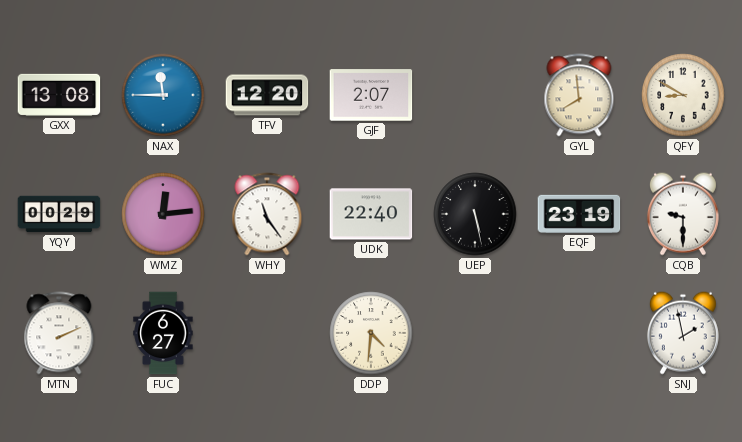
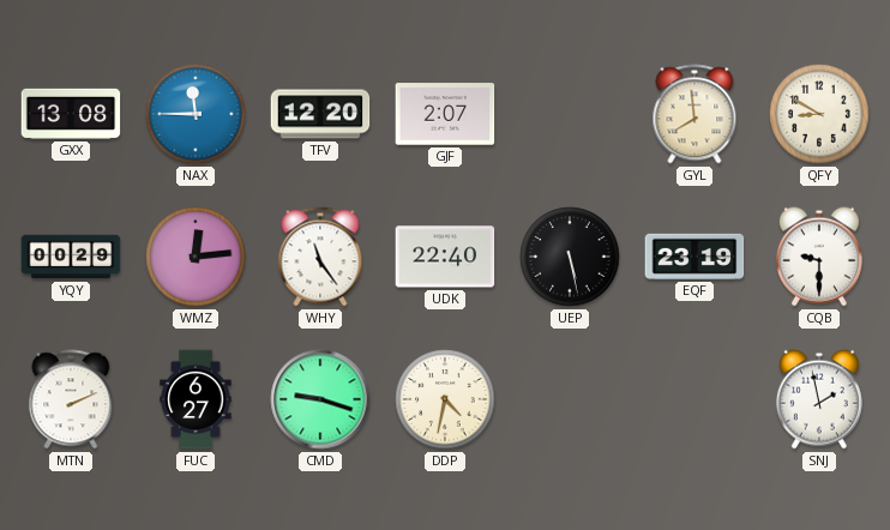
CMD: none -> 9:18
DDP: 4:31 -> 4:32
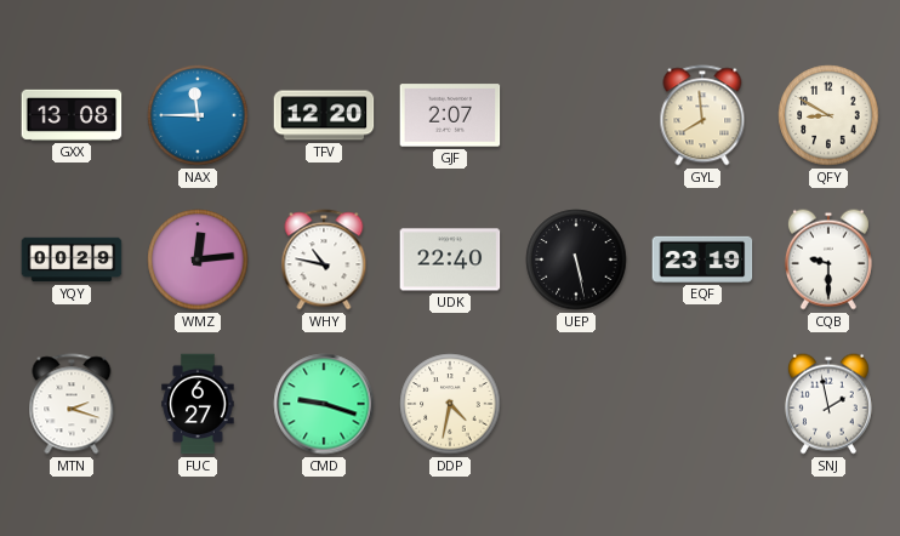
WHY: 11:24 -> 10:47
MTN: 2:11 -> 2:18
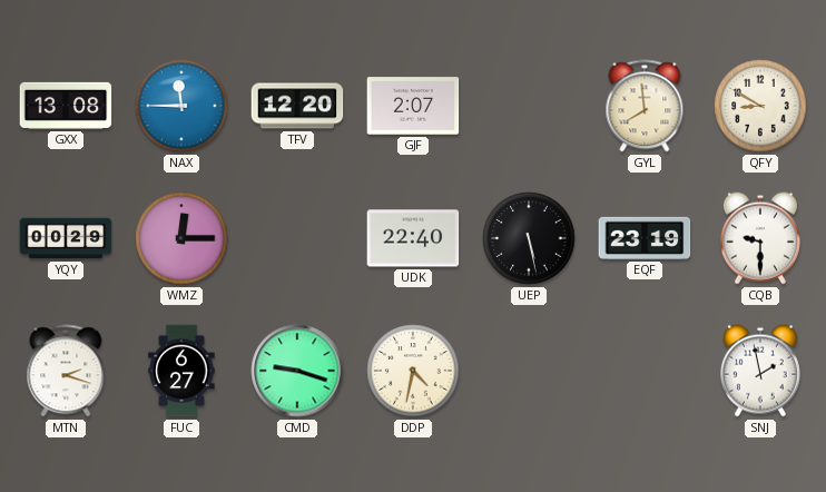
WMZ: 12:14 -> 12:15
WHY: 10:47 -> none
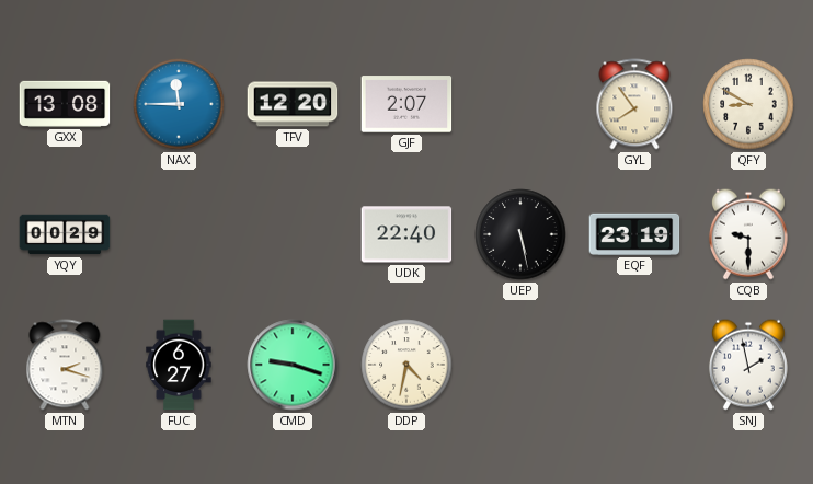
GYL: 7:59 -> 7:54
WMZ: 12:15 -> none
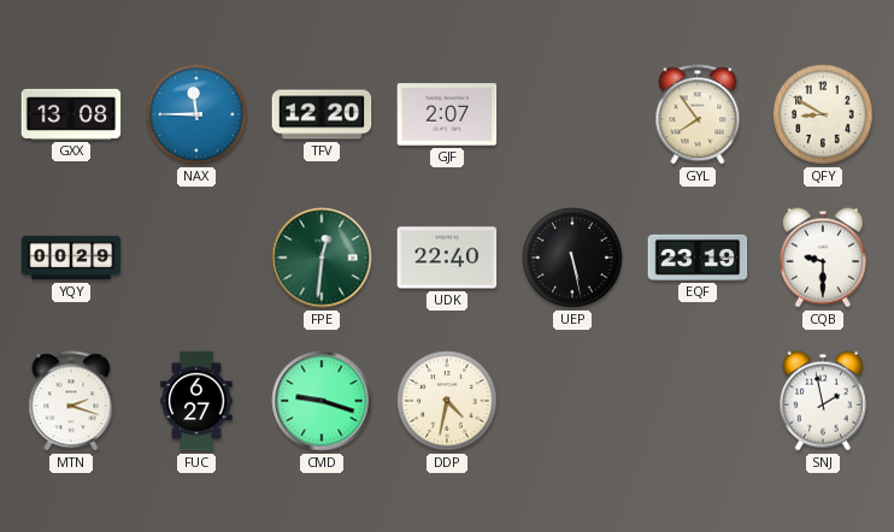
FPE: none -> 12:31
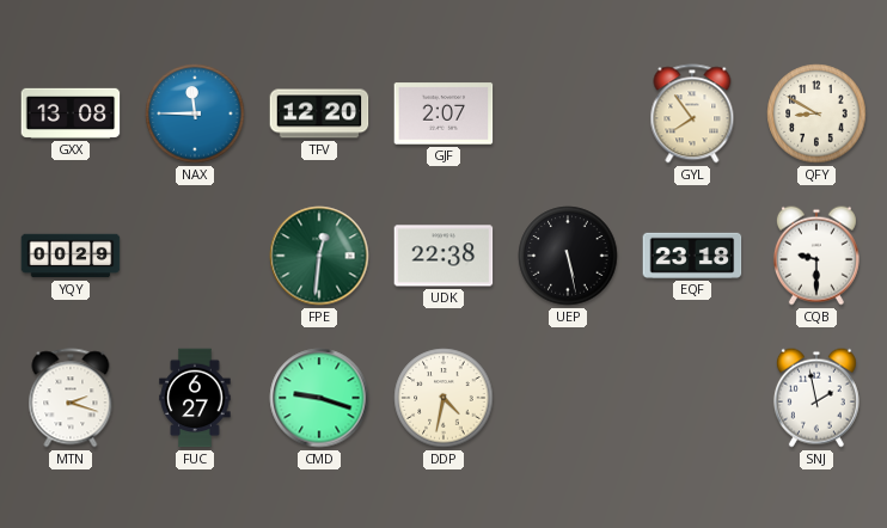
UDK: 22:40 -> 22:38
EQF: 23:19 -> 23:18
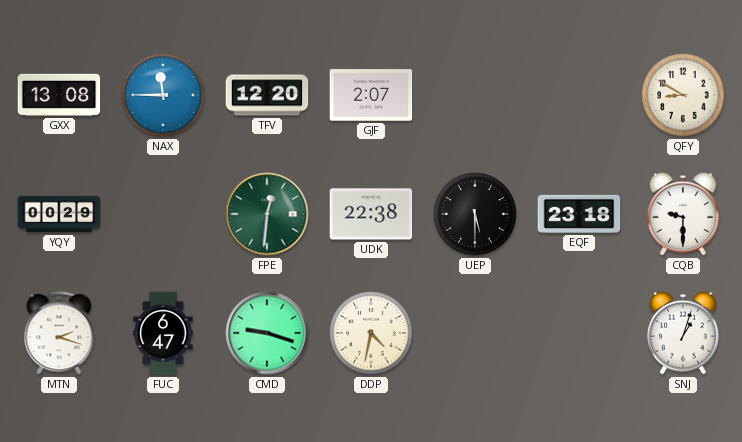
GYL: 7:54 -> none
UEP: 5:28 -> 5:30
FUC: 6:27 -> 6:47
SNJ: 1:58 -> 1:03
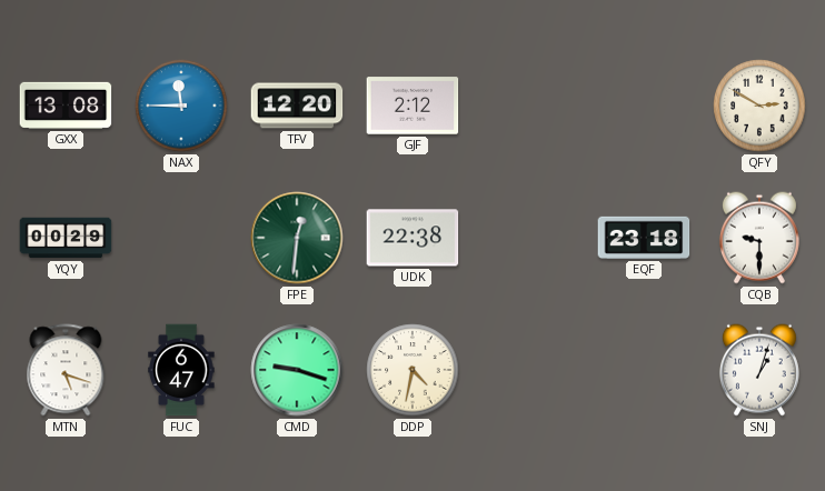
GJF: 2:07 -> 2:12
QFY: 8:50 -> 2:50
UEP: 5:30 -> none
MTN: 2:18 -> 5:18
